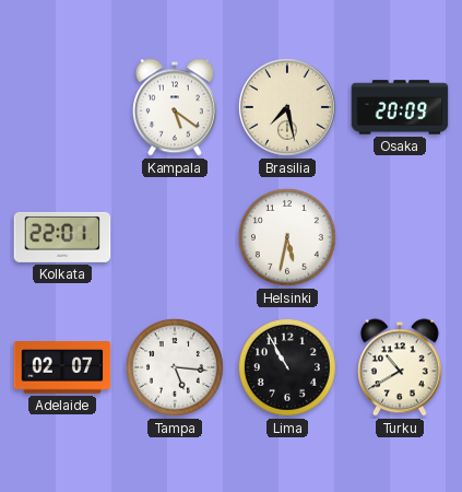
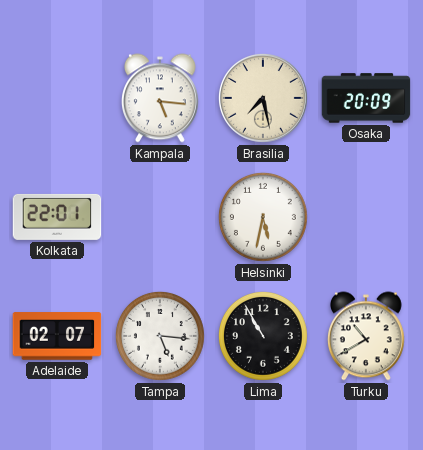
Kampala: 5:21 -> 5:16
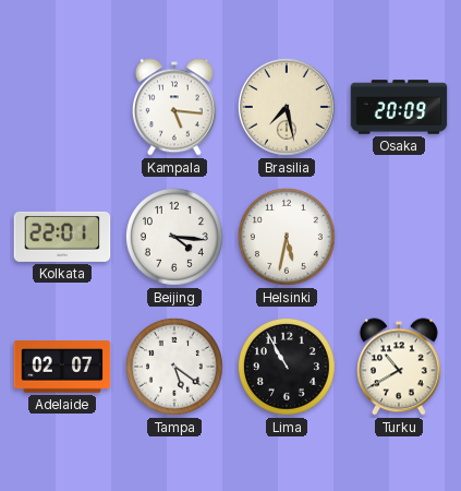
Beijing: none -> 4:16
Tampa: 5:16 -> 5:21
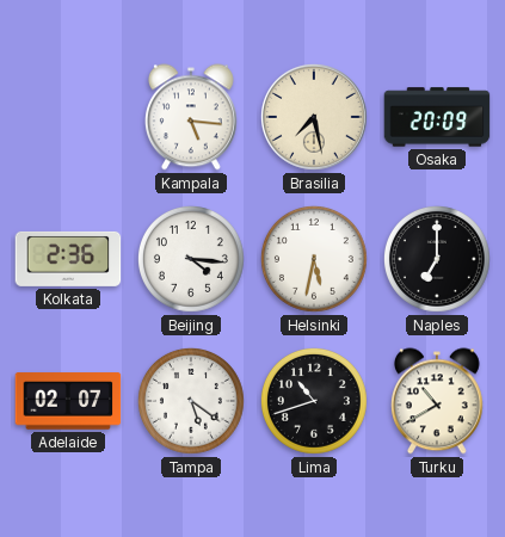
Kolkata: 22:01 -> 2:36
Naples: none -> 7:00
Lima: 10:55 -> 10:42
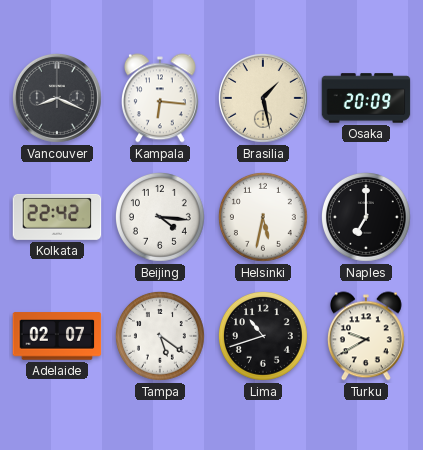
Vancouver: none -> 8:19
Kampala: 5:16 -> 6:16
Brasilia: 7:28 -> 1:28
Kolkata: 2:36 -> 22:42
Turku: 10:40 -> 9:40
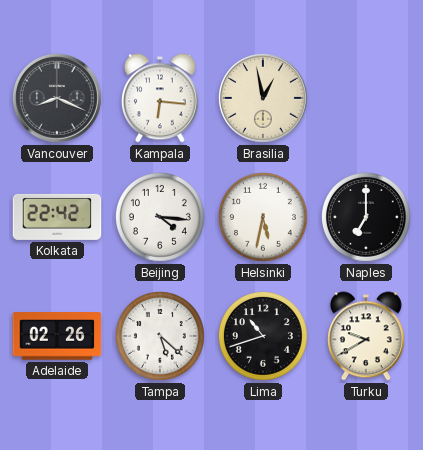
Brasilia: 1:28 -> 12:58
Osaka: 20:09 -> none
Adelaide: 02:07 -> 02:26
Tampa: 5:21 -> 5:22
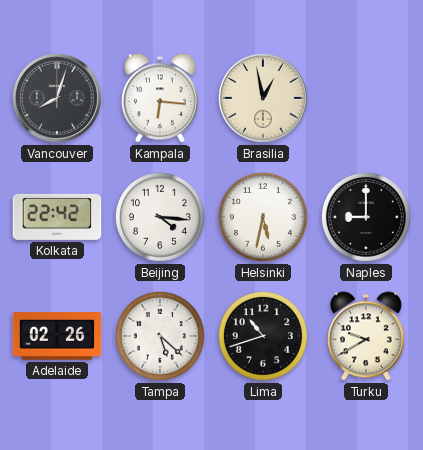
Vancouver: 8:19 -> 8:03
Naples: 7:00 -> 9:00
